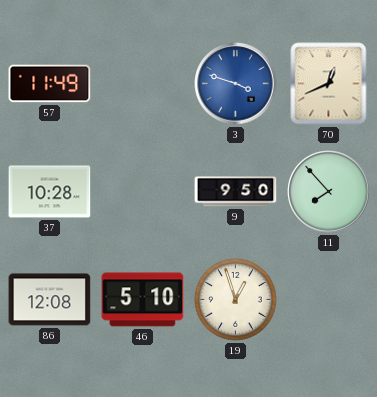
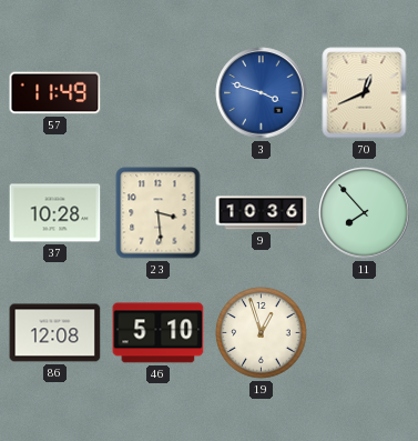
23: none -> 3:29
9: 9:50 -> 10:36
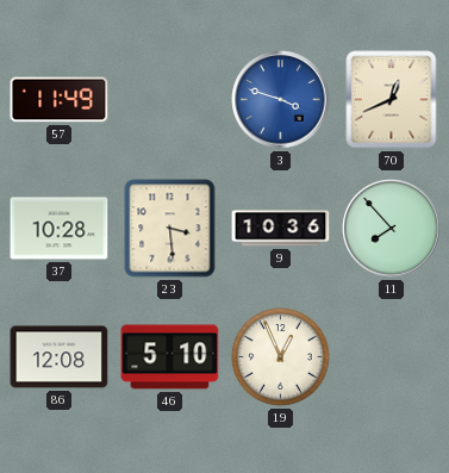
19: 12:57 -> 12:56
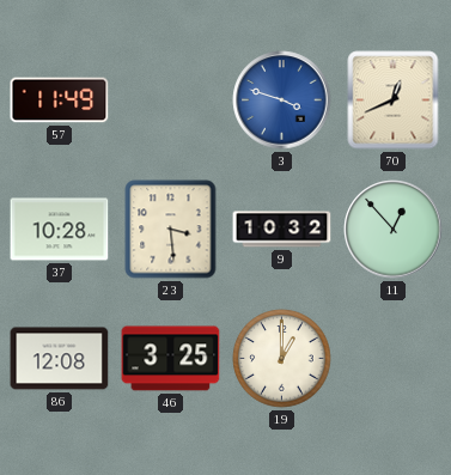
9: 10:36 -> 10:32
11: 7:53 -> 12:53
46: 5:10 -> 3:25
19: 12:56 -> 1:00
